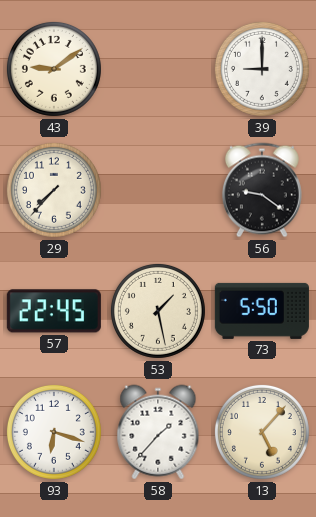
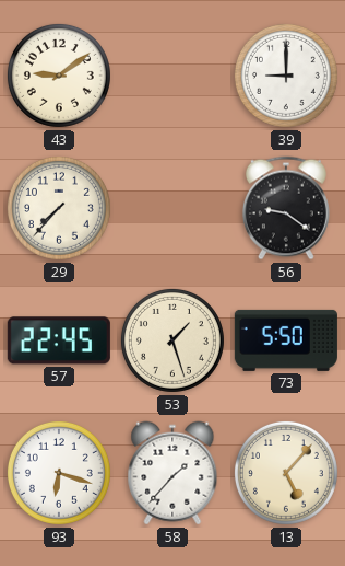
53: 1:28 -> 1:27
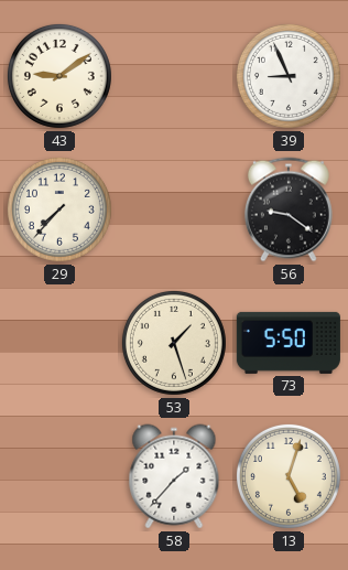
39: 9:00 -> 8:56
57: 22:45 -> none
93: 6:18 -> none
13: 5:07 -> 5:03
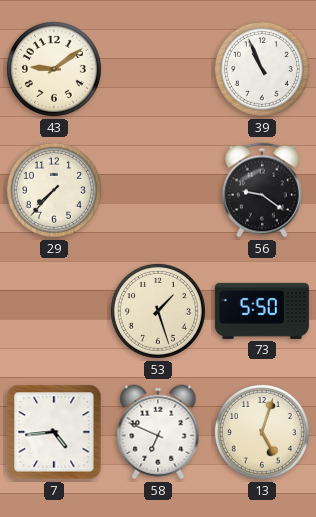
39: 8:56 -> 10:56
7: none -> 4:44
58: 1:37 -> 6:49
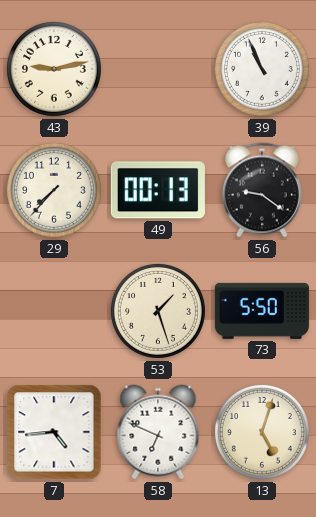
43: 9:09 -> 9:13
49: none -> 00:13
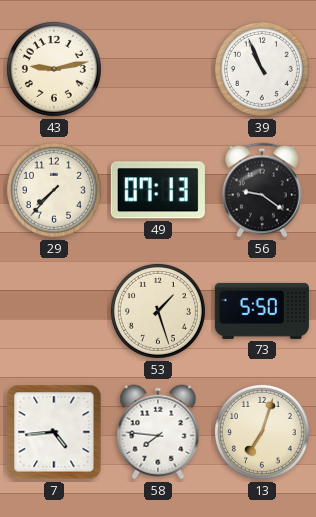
49: 00:13 -> 07:13
58: 6:49 -> 7:46
13: 5:03 -> 7:03
